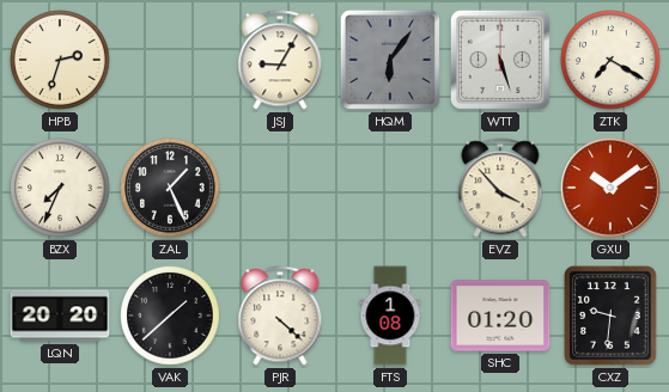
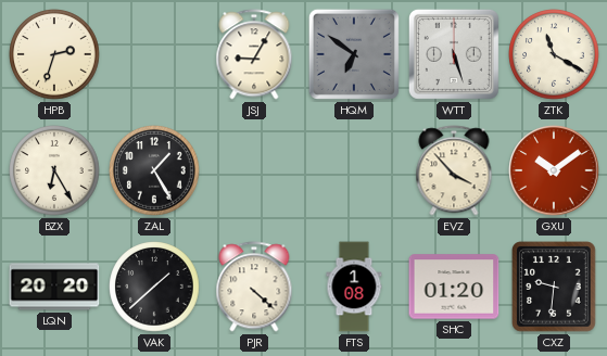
HQM: 6:06 -> 6:51
ZTK: 7:20 -> 11:20
BZX: 7:34 -> 6:25
ZAL: 1:26 -> 1:25
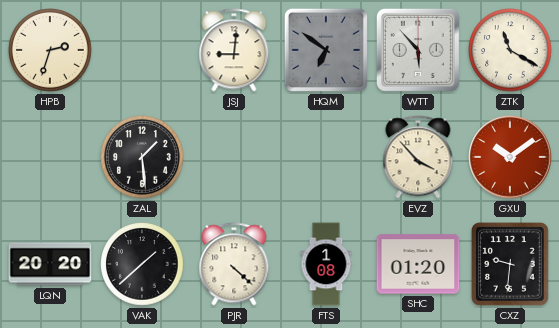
JSJ: 9:05 -> 9:01
WTT: 5:27 -> 5:53
BZX: 6:25 -> none
ZAL: 1:25 -> 1:29
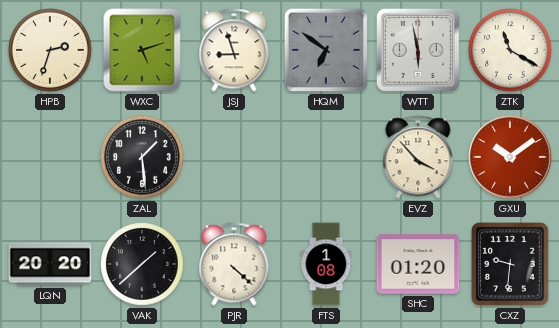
WXC: none -> 5:12
JSJ: 9:01 -> 8:57
WTT: 5:53 -> 5:58
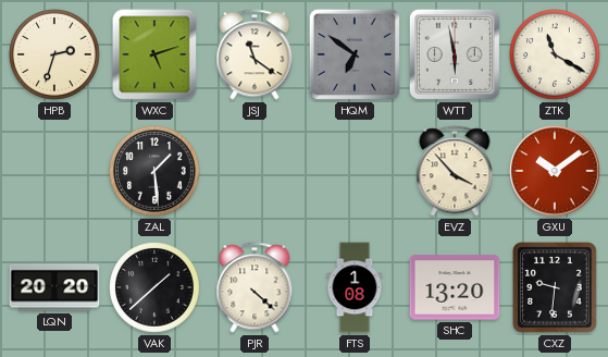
JSJ: 8:57 -> 11:21
SHC: 01:20 -> 13:20
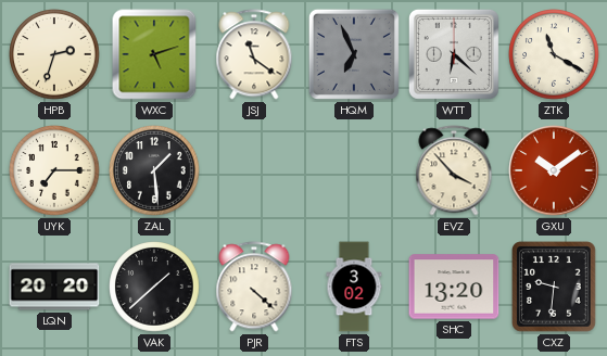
HQM: 6:51 -> 6:56
WTT: 5:58 -> 6:22
UYK: none -> 7:15
FTS: 1:08 -> 3:02
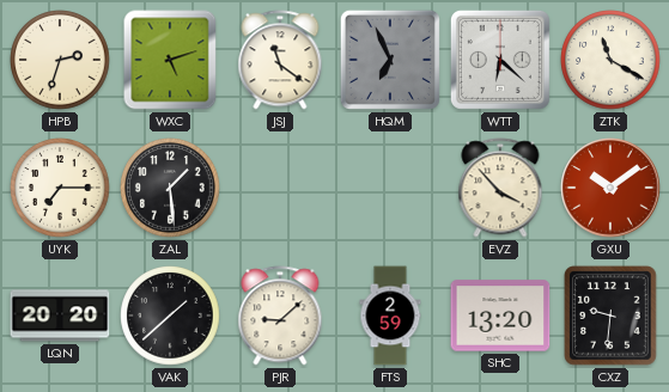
PJR: 4:22 -> 9:08
FTS: 3:02 -> 2:59
